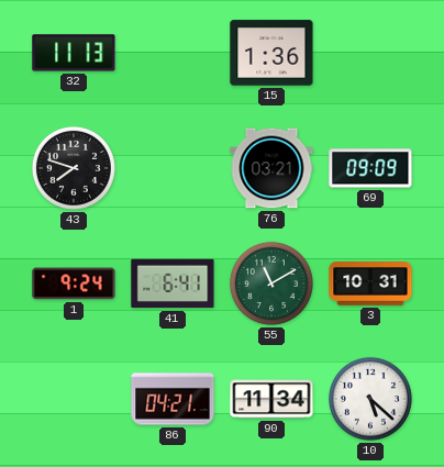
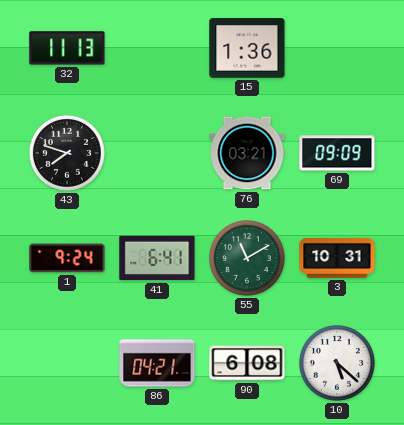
90: 11:34 -> 6:08
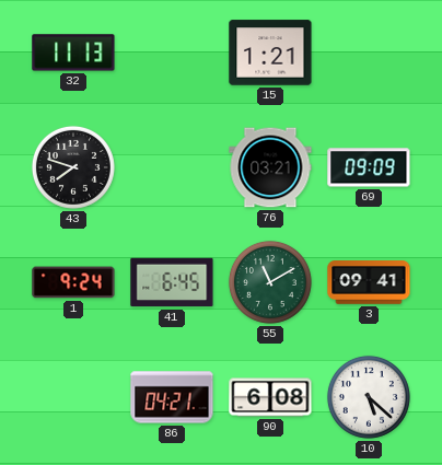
15: 1:36 -> 1:21
41: 6:41 -> 6:45
3: 10:31 -> 09:41
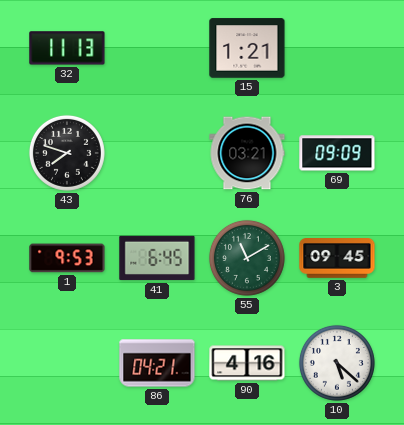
1: 9:24 -> 9:53
3: 09:41 -> 09:45
90: 6:08 -> 4:16
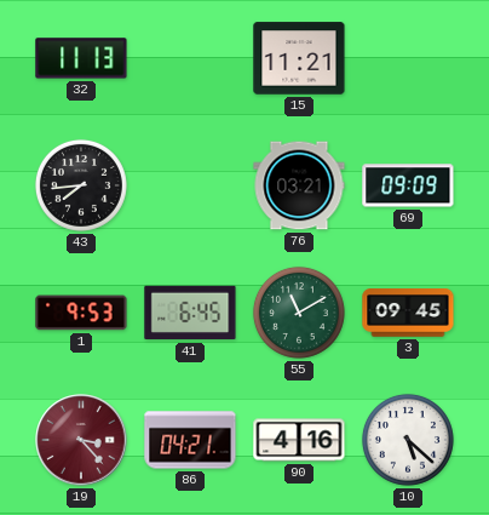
15: 1:21 -> 11:21
43: 7:48 -> 7:44
19: none -> 3:23
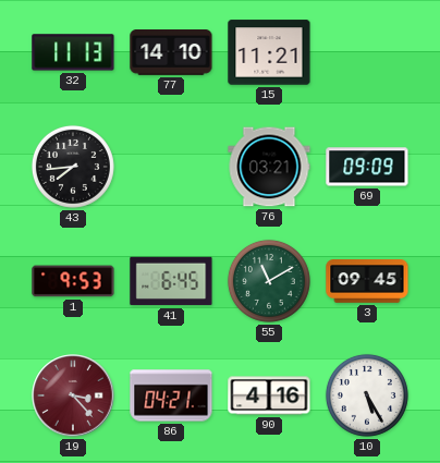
77: none -> 14:10
10: 5:22 -> 5:25
